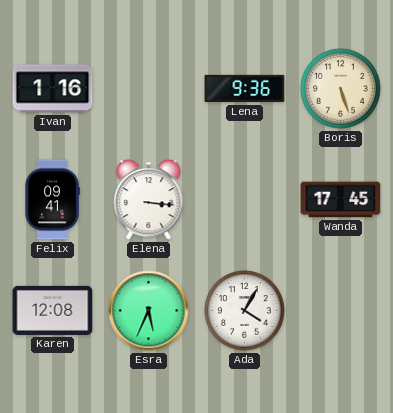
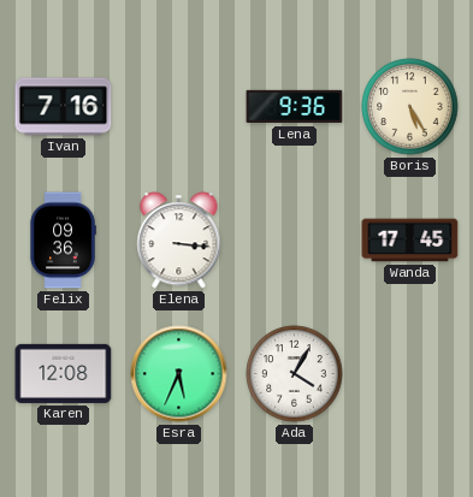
Ivan: 1:16 -> 7:16
Boris: 5:27 -> 5:25
Felix: 09:41 -> 09:36
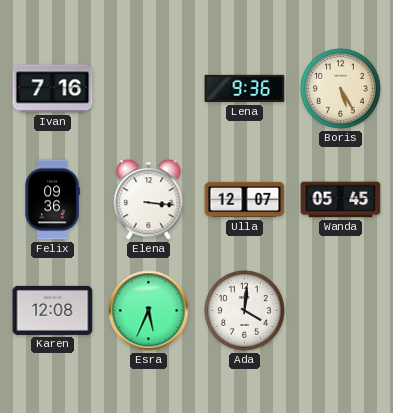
Ulla: none -> 12:07
Wanda: 17:45 -> 05:45
Ada: 4:05 -> 4:01
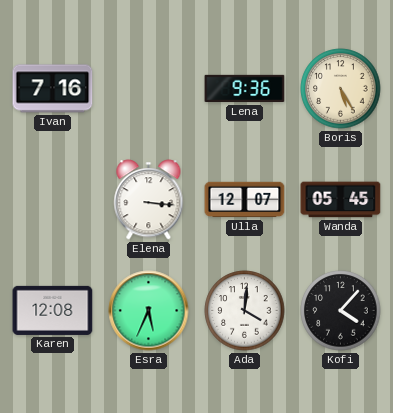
Felix: 09:36 -> none
Kofi: none -> 4:07
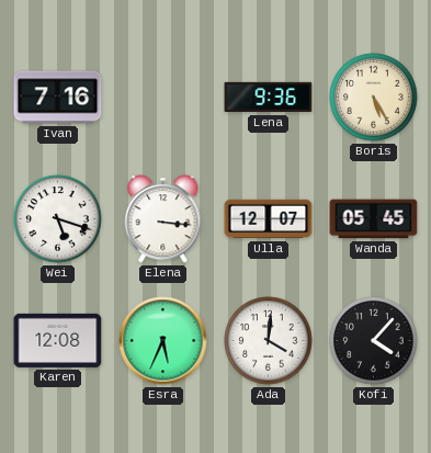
Wei: none -> 5:18
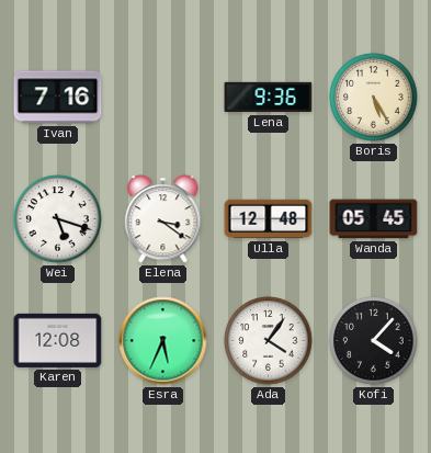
Elena: 3:16 -> 3:21
Ulla: 12:07 -> 12:48
Ada: 4:01 -> 4:06
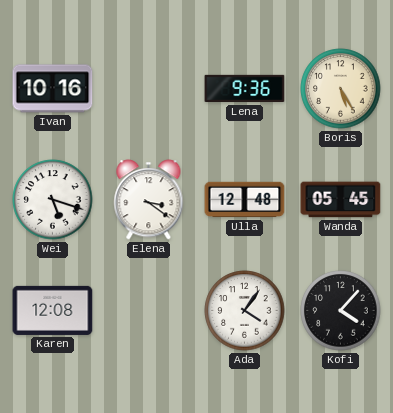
Ivan: 7:16 -> 10:16
Esra: 5:34 -> none
